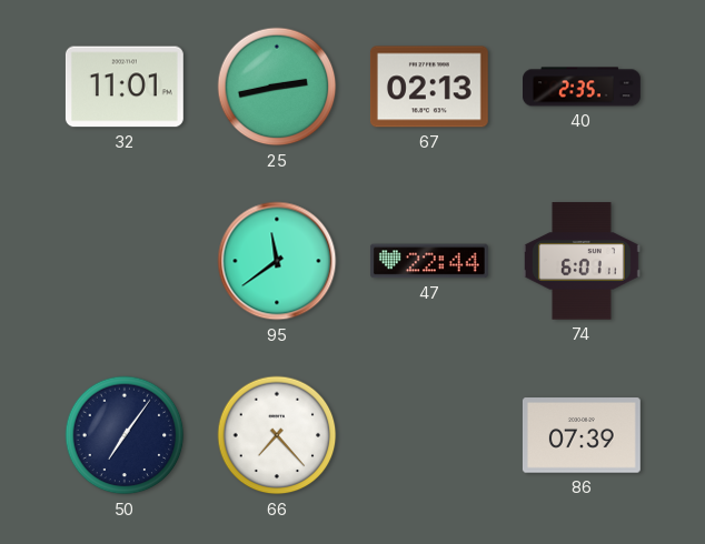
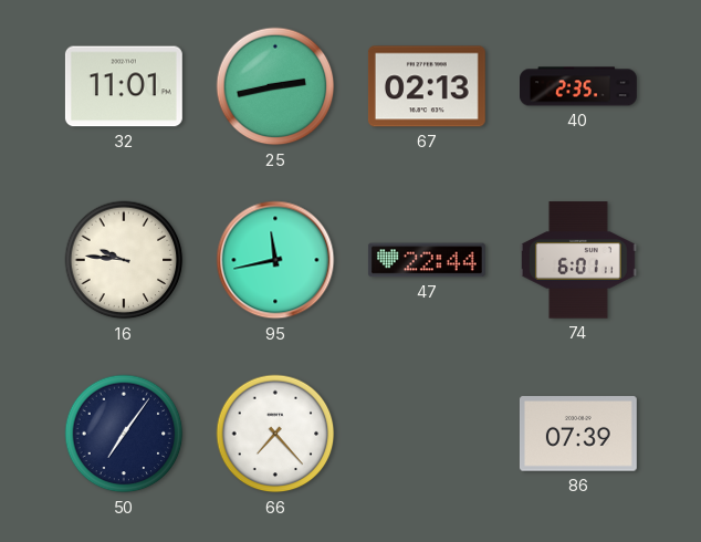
16: none -> 9:46
95: 11:39 -> 11:43
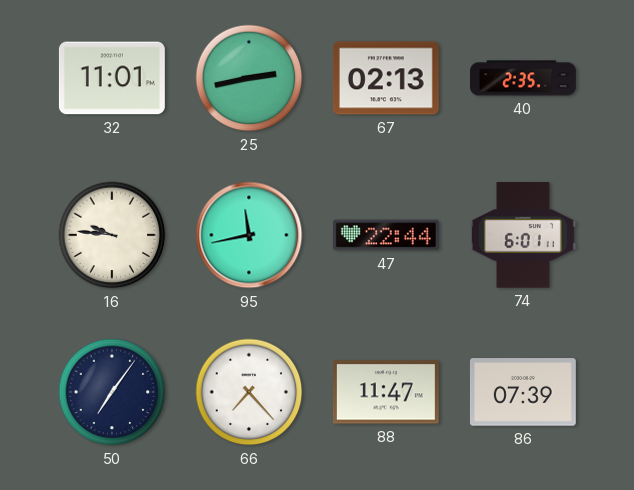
88: none -> 11:47
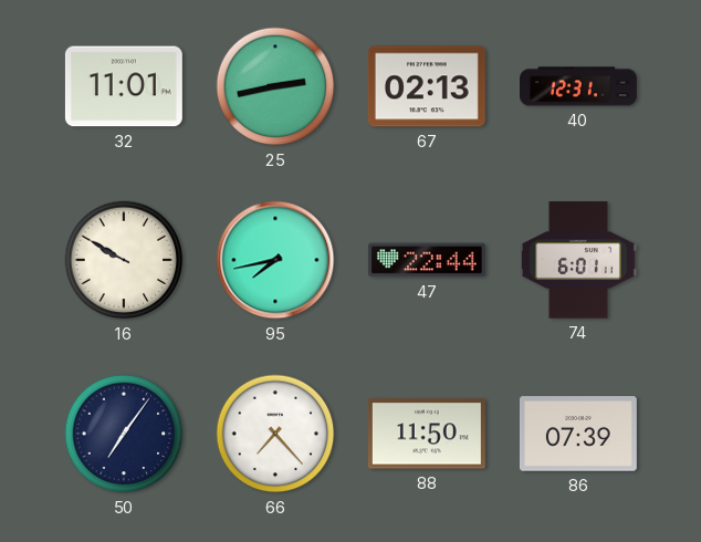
40: 2:35 -> 12:31
16: 9:46 -> 9:50
95: 11:43 -> 7:43
88: 11:47 -> 11:50
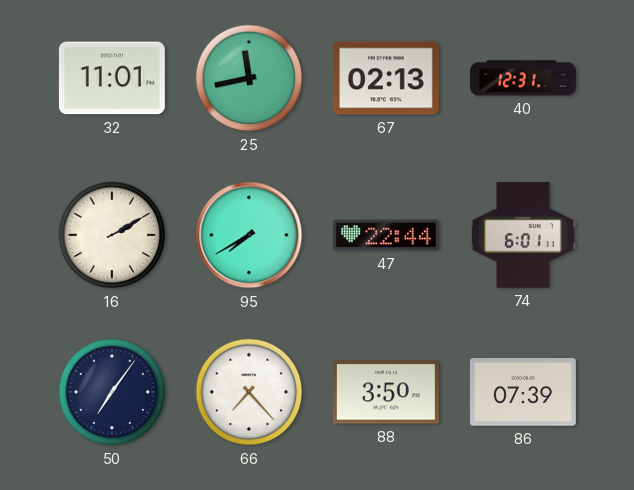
25: 2:43 -> 11:43
16: 9:50 -> 2:10
95: 7:43 -> 7:40
88: 11:50 -> 3:50
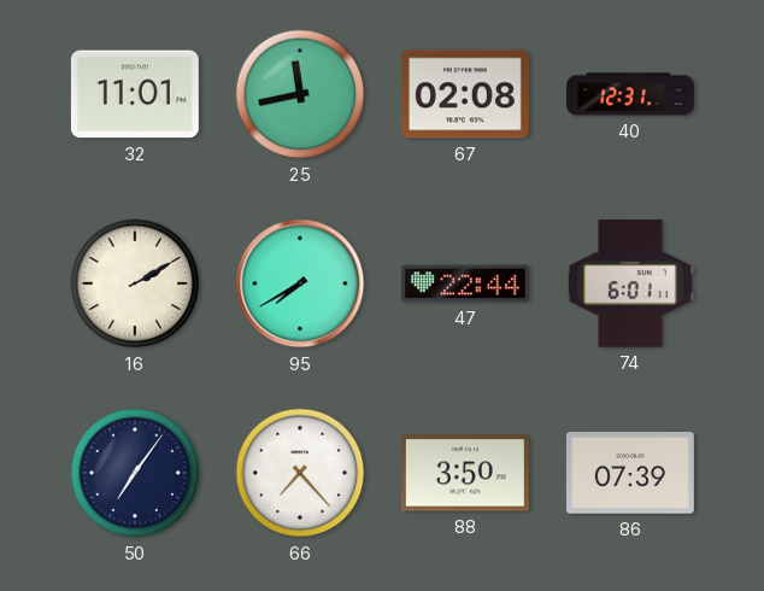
67: 02:13 -> 02:08
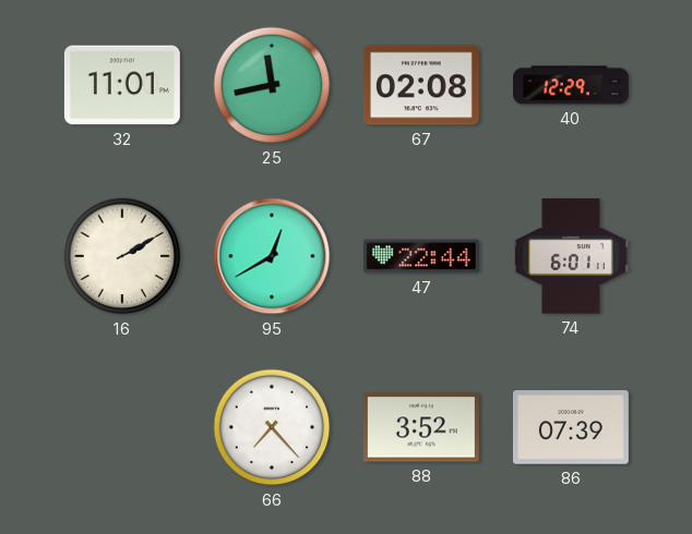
40: 12:31 -> 12:29
95: 7:40 -> 12:40
50: 7:06 -> none
88: 3:50 -> 3:52
